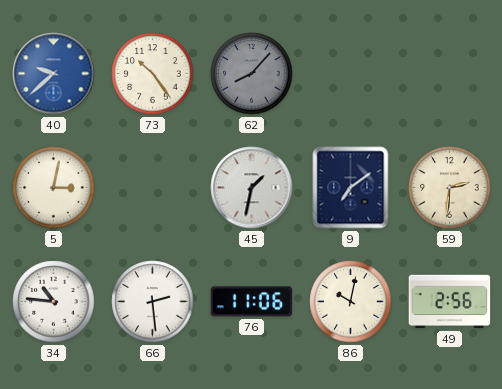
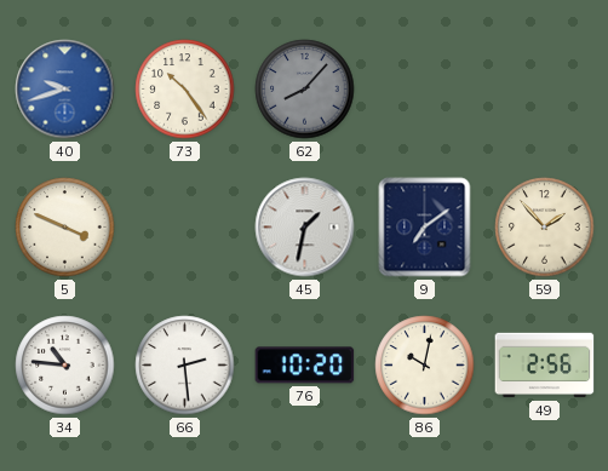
40: 9:38 -> 9:42
5: 3:02 -> 3:49
59: 2:31 -> 1:53
76: 11:06 -> 10:20
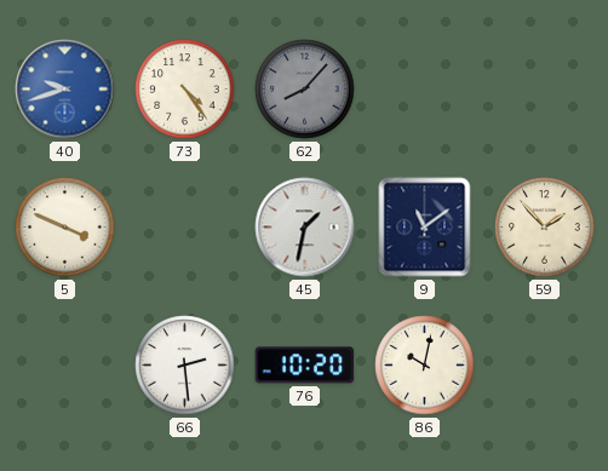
73: 10:24 -> 4:24
9: 7:09 -> 11:09
34: 10:46 -> none
49: 2:56 -> none
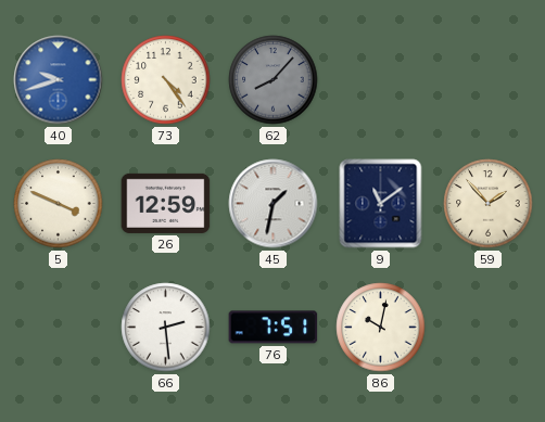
26: none -> 12:59
76: 10:20 -> 7:51
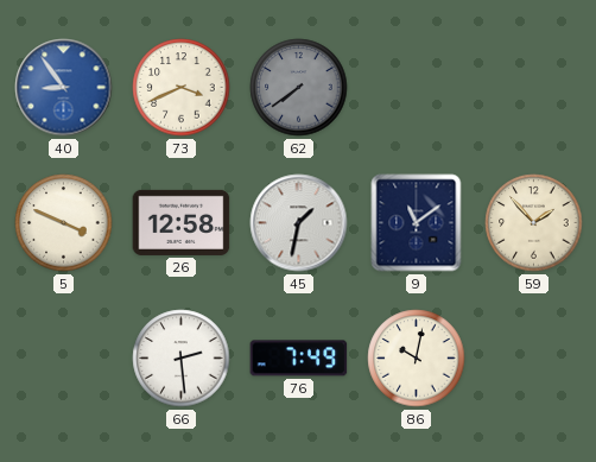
40: 9:42 -> 8:54
73: 4:24 -> 3:41
62: 8:07 -> 7:39
26: 12:59 -> 12:58
76: 7:51 -> 7:49
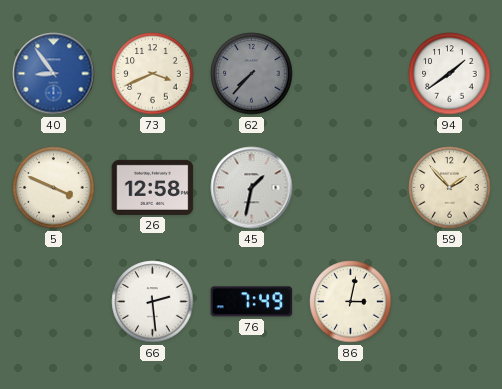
62: 7:39 -> 7:37
94: none -> 1:39
9: 11:09 -> none
86: 10:02 -> 3:02
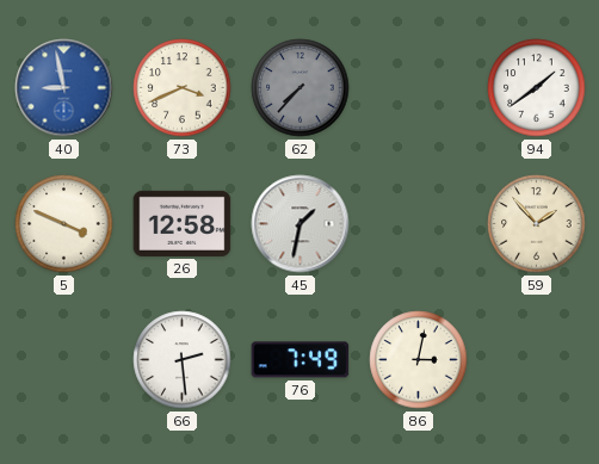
40: 8:54 -> 8:58
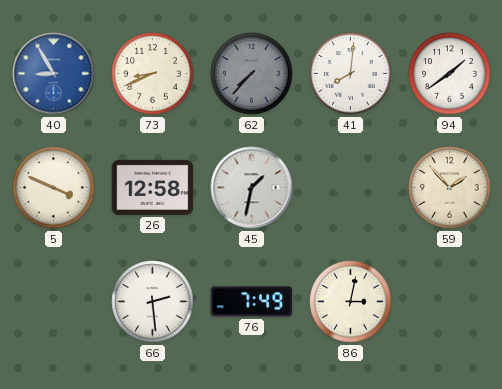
40: 8:58 -> 8:55
73: 3:41 -> 8:41
41: none -> 8:01
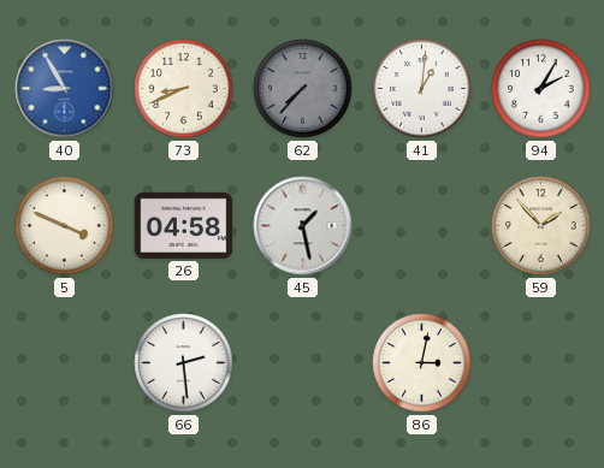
41: 8:01 -> 1:01
94: 1:39 -> 2:05
26: 12:58 -> 04:58
45: 1:32 -> 1:28
76: 7:49 -> none
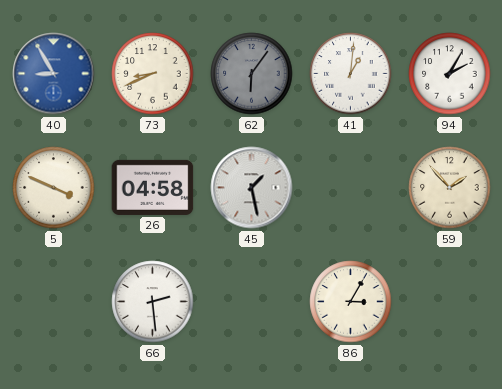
62: 7:37 -> 6:06
86: 3:02 -> 3:05
